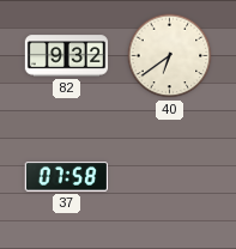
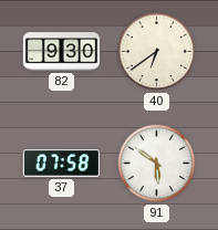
82: 9:32 -> 9:30
91: none -> 5:51
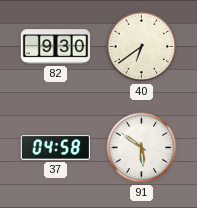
37: 07:58 -> 04:58
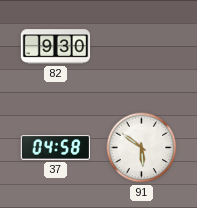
40: 6:39 -> none
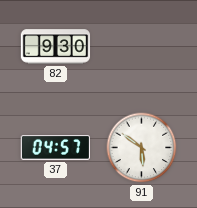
37: 04:58 -> 04:57
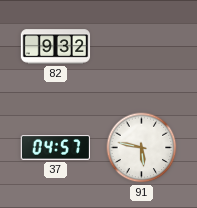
82: 9:30 -> 9:32
91: 5:51 -> 5:47
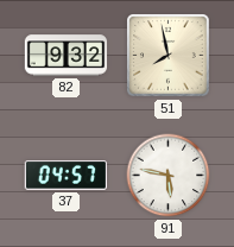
51: none -> 7:58
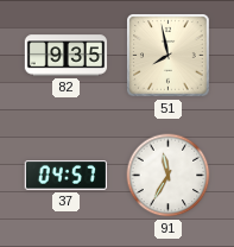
82: 9:32 -> 9:35
91: 5:47 -> 11:35
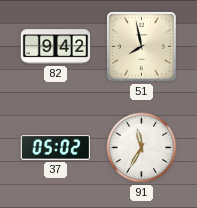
82: 9:35 -> 9:42
37: 04:57 -> 05:02
